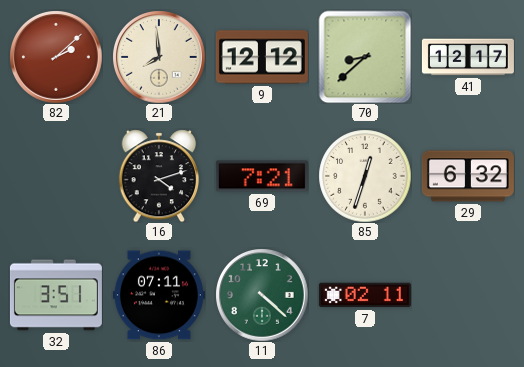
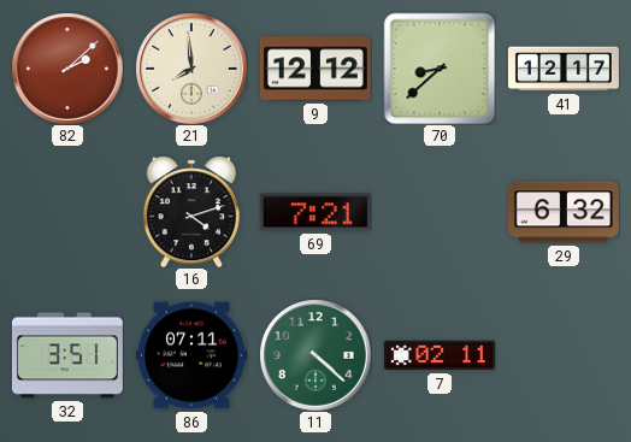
85: 12:33 -> none
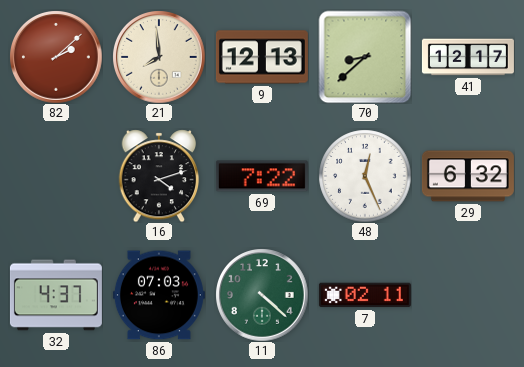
9: 12:12 -> 12:13
69: 7:21 -> 7:22
48: none -> 12:26
32: 3:51 -> 4:37
86: 07:11 -> 07:03
